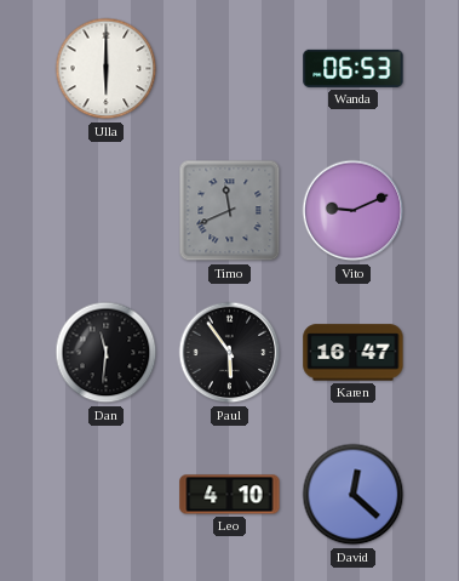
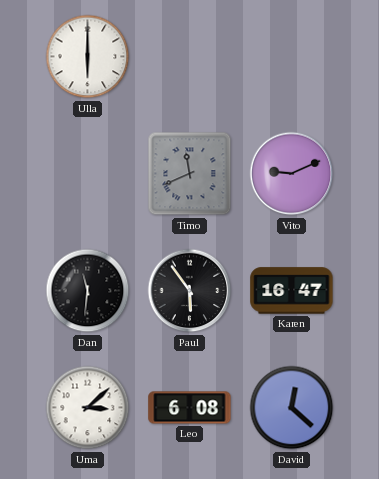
Wanda: 06:53 -> none
Uma: none -> 3:08
Leo: 4:10 -> 6:08
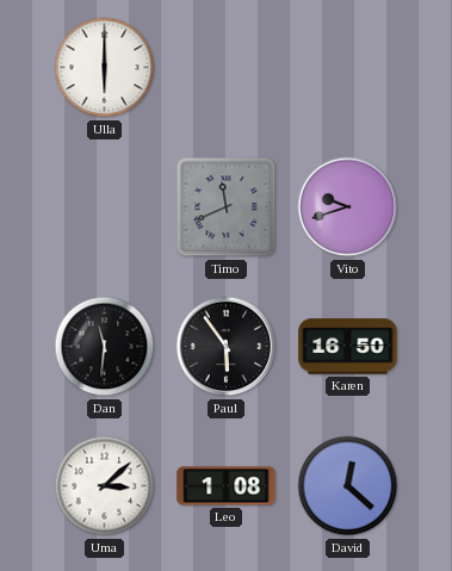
Vito: 9:11 -> 9:42
Karen: 16:47 -> 16:50
Leo: 6:08 -> 1:08
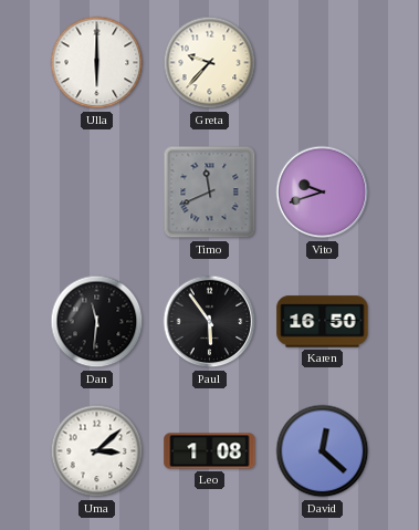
Greta: none -> 9:37
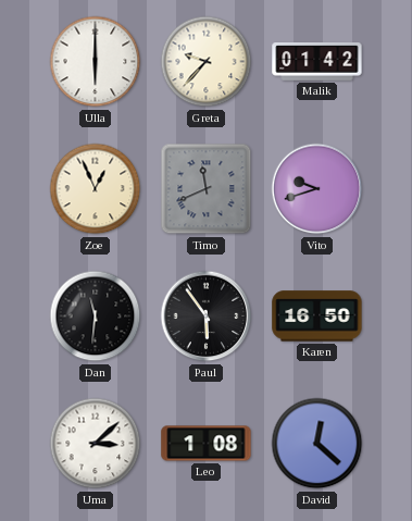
Malik: none -> 01:42
Zoe: none -> 12:56
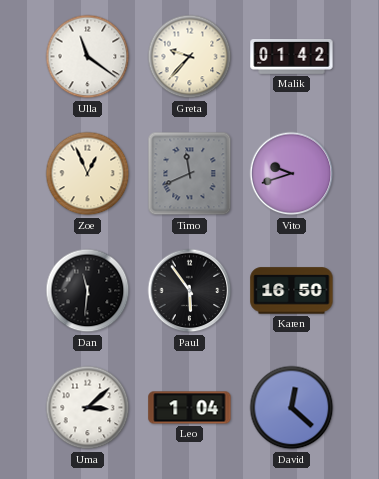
Ulla: 6:00 -> 11:21
Leo: 1:08 -> 1:04
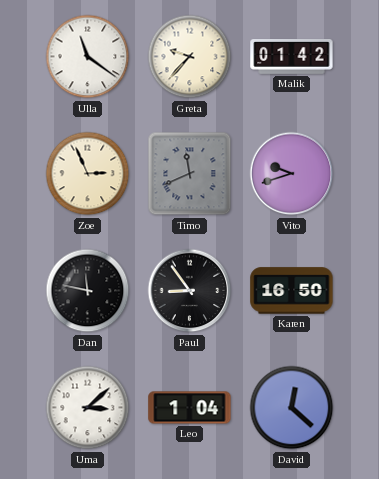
Zoe: 12:56 -> 2:56
Dan: 11:31 -> 11:47
Paul: 5:54 -> 8:54
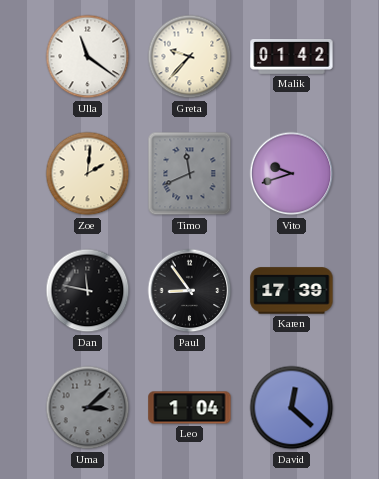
Zoe: 2:56 -> 2:01
Karen: 16:50 -> 17:39
Uma dial: white -> grey
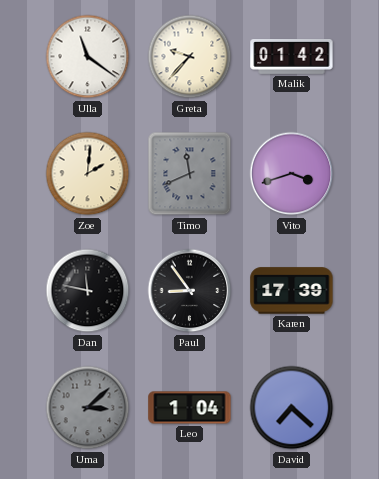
Vito: 9:42 -> 3:42
David: 12:22 -> 7:22
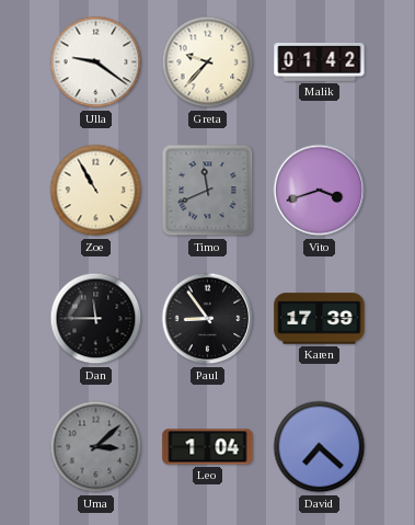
Ulla: 11:21 -> 9:21
Zoe: 2:01 -> 10:55
Dan: 11:47 -> 11:45
